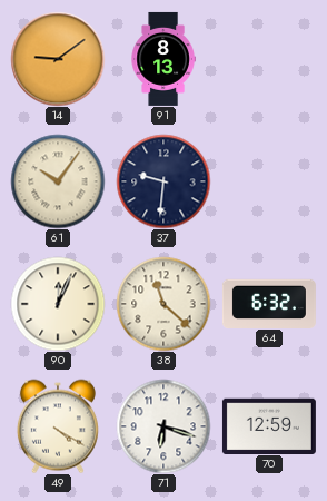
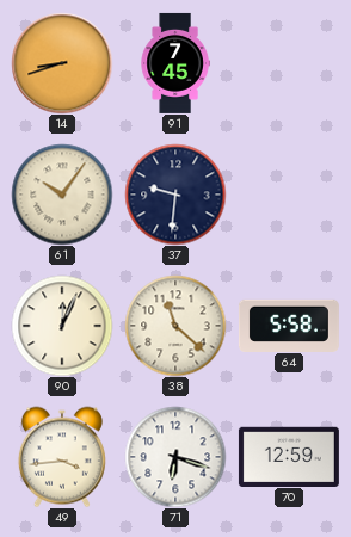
14: 9:09 -> 8:42
91: 8:13 -> 7:45
64: 6:32 -> 5:58
49: 4:20 -> 3:44
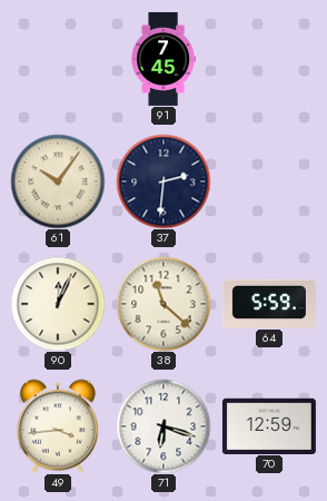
14: 8:42 -> none
37: 9:31 -> 2:31
64: 5:58 -> 5:59
